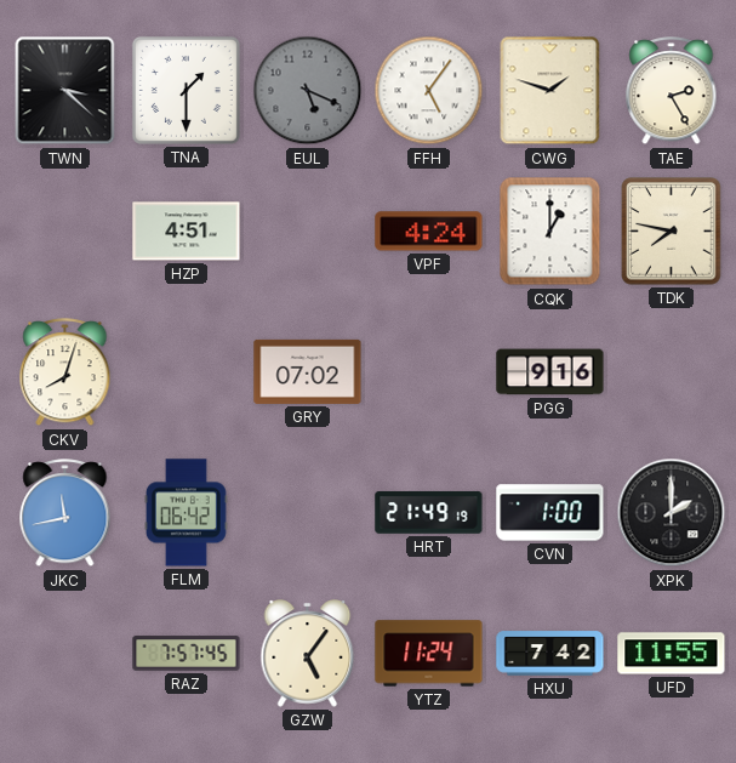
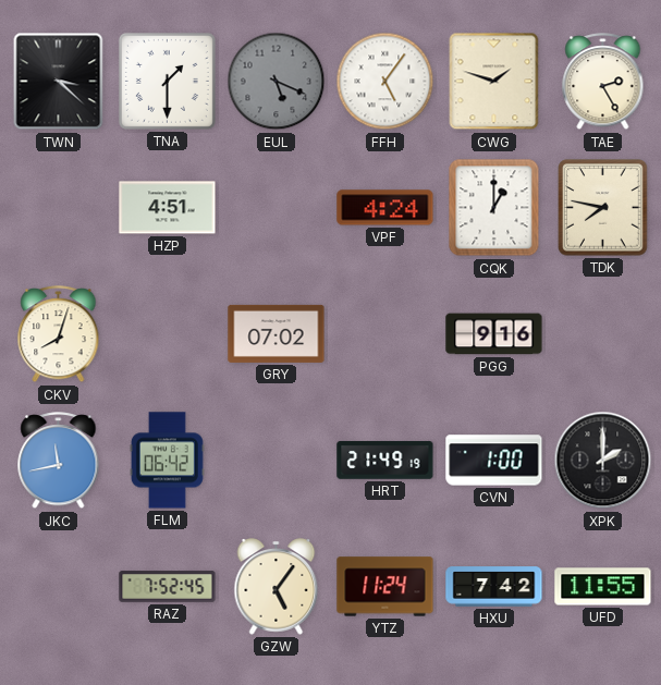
RAZ: 7:57 -> 7:52
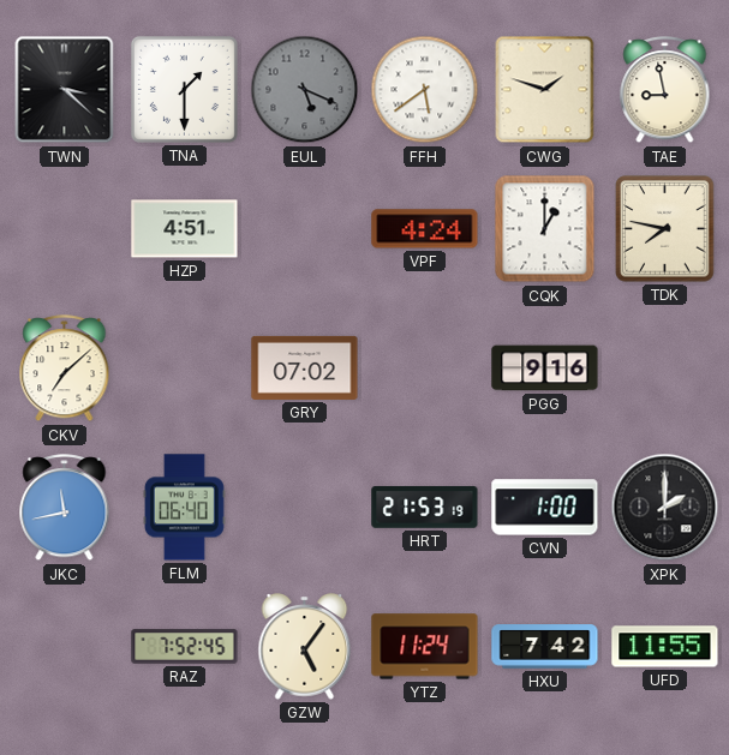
FFH: 5:06 -> 5:39
TAE: 2:25 -> 8:58
CKV: 8:03 -> 7:08
FLM: 06:42 -> 06:40
HRT: 21:49 -> 21:53
